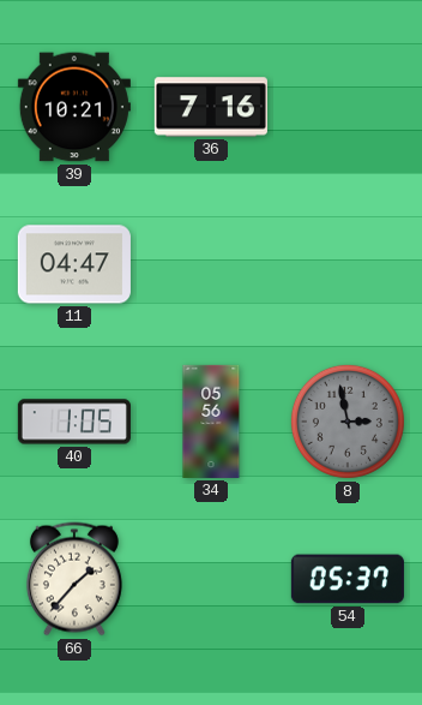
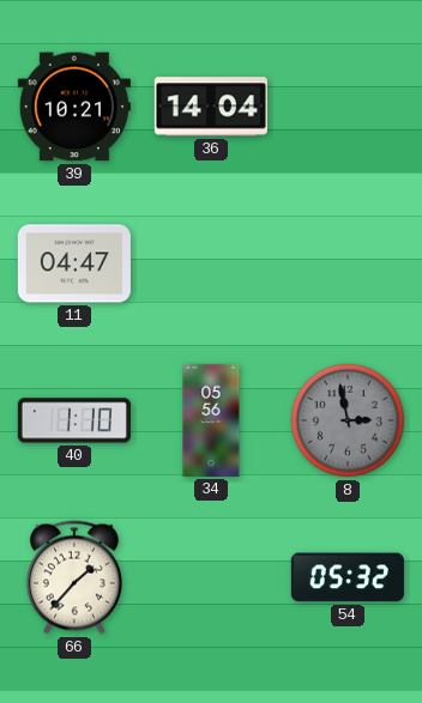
36: 7:16 -> 14:04
40: 1:05 -> 1:10
54: 05:37 -> 05:32
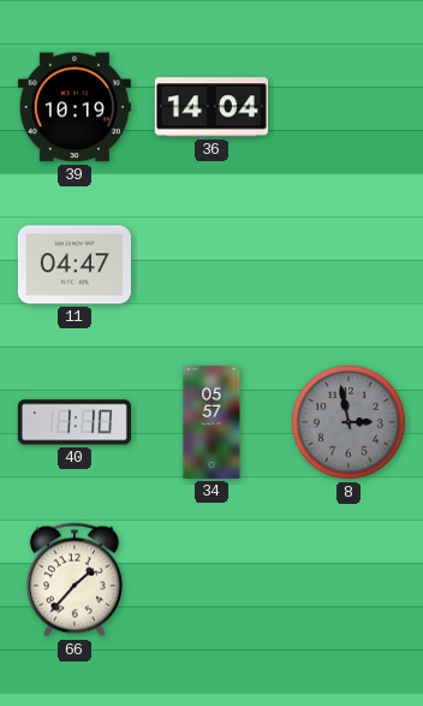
39: 10:21 -> 10:19
34: 05:56 -> 05:57
54: 05:32 -> none
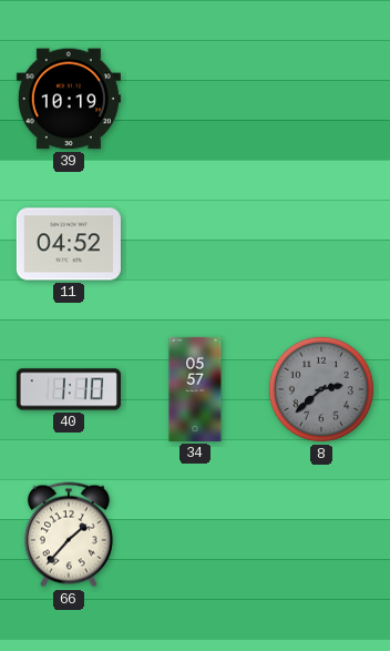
36: 14:04 -> none
11: 04:47 -> 04:52
8: 2:58 -> 2:38
